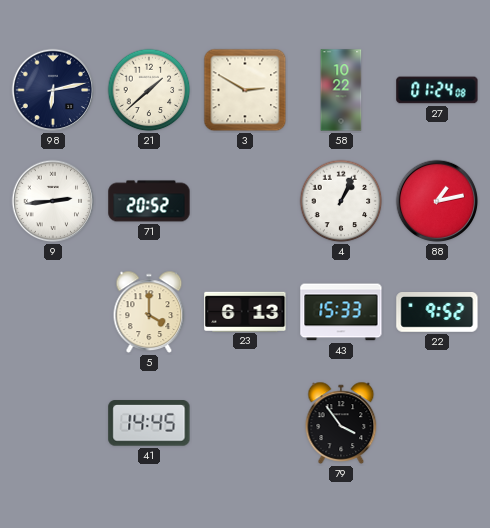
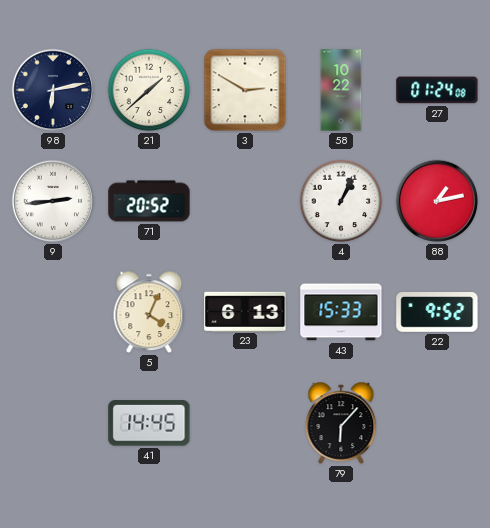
5: 4:00 -> 4:04
79: 3:54 -> 6:07
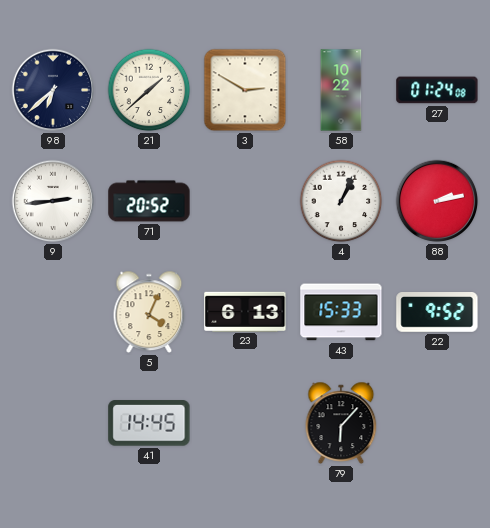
98: 6:13 -> 6:38
88: 1:13 -> 2:13
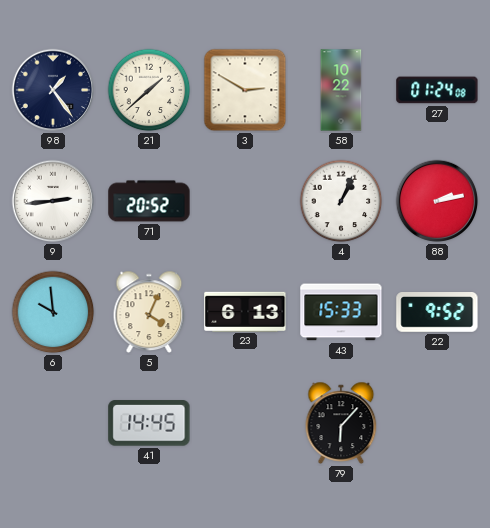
98: 6:38 -> 1:24
6: none -> 9:59
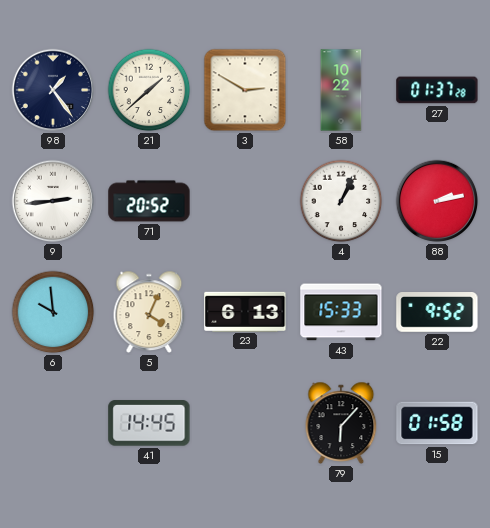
27: 01:24 -> 01:37
15: none -> 01:58
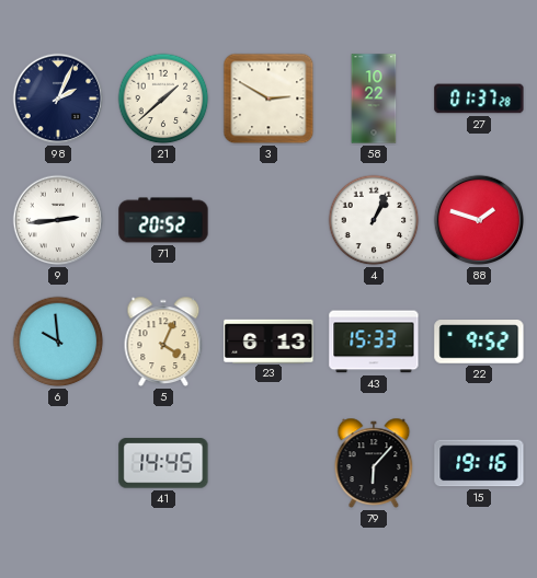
98: 1:24 -> 2:04
88: 2:13 -> 1:48
15: 01:58 -> 19:16
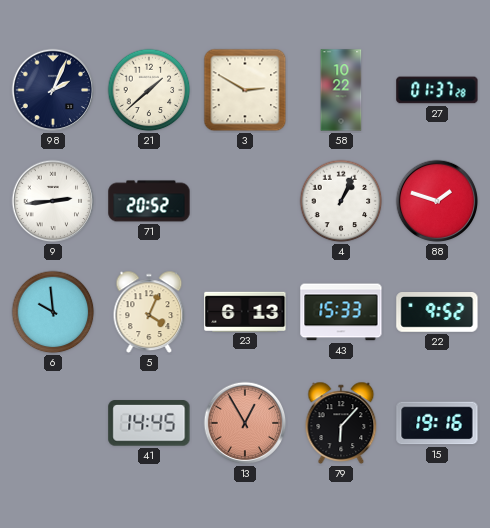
13: none -> 12:55
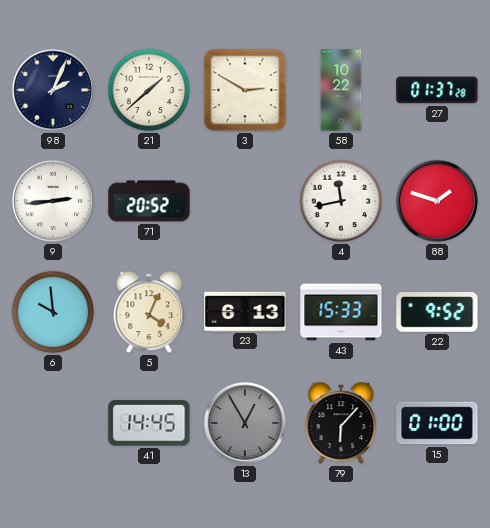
4: 1:04 -> 11:43
13 dial: salmon -> grey
15: 19:16 -> 01:00
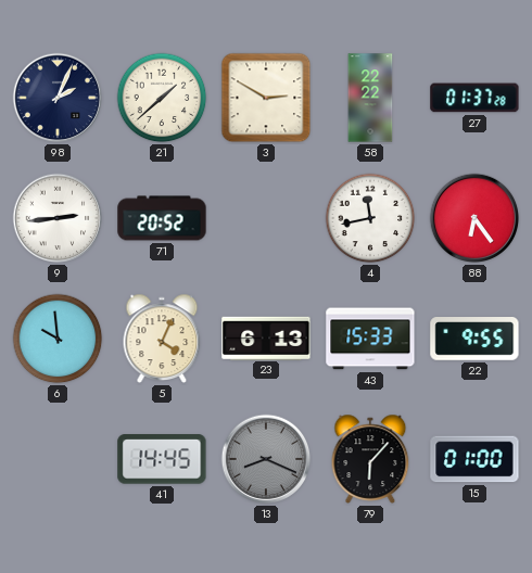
58: 10:22 -> 22:22
88: 1:48 -> 6:24
22: 9:52 -> 9:55
13: 12:55 -> 8:19
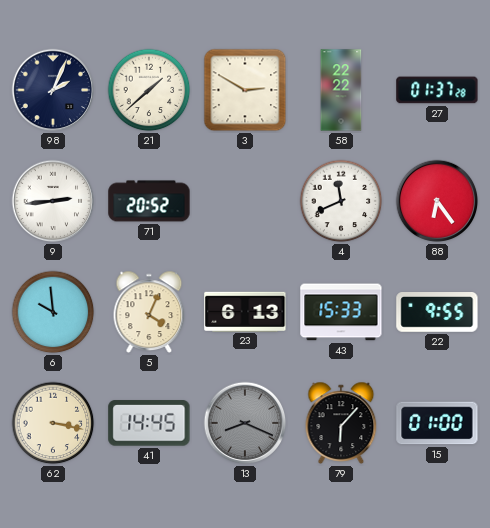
4: 11:43 -> 11:41
62: none -> 3:17
